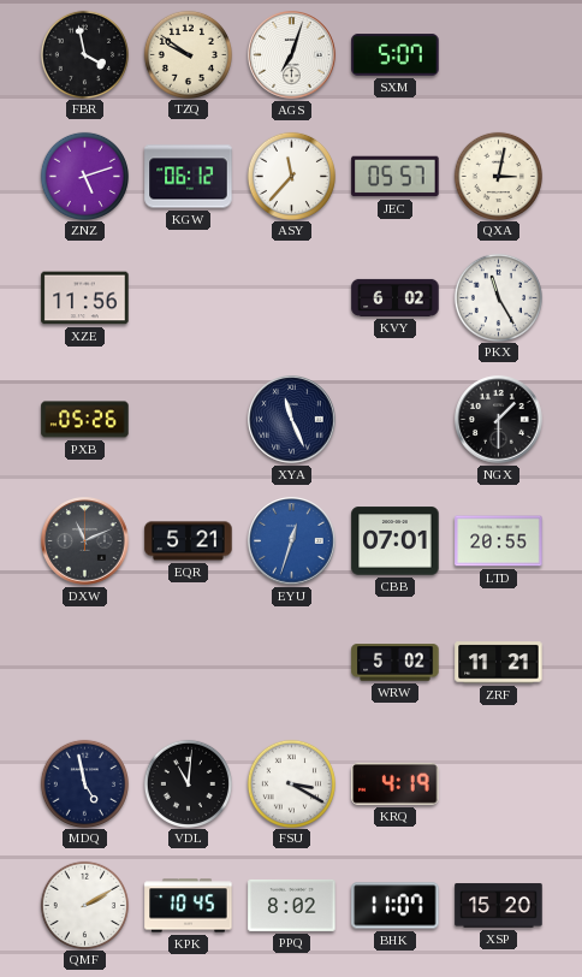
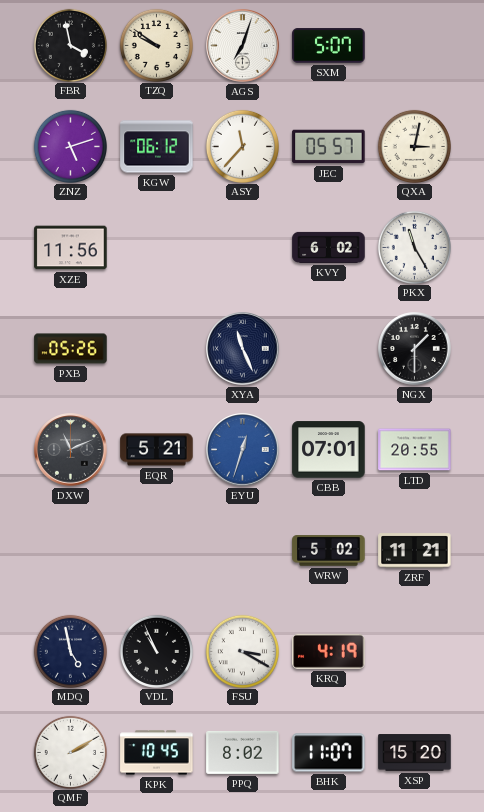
VDL: 11:01 -> 10:56
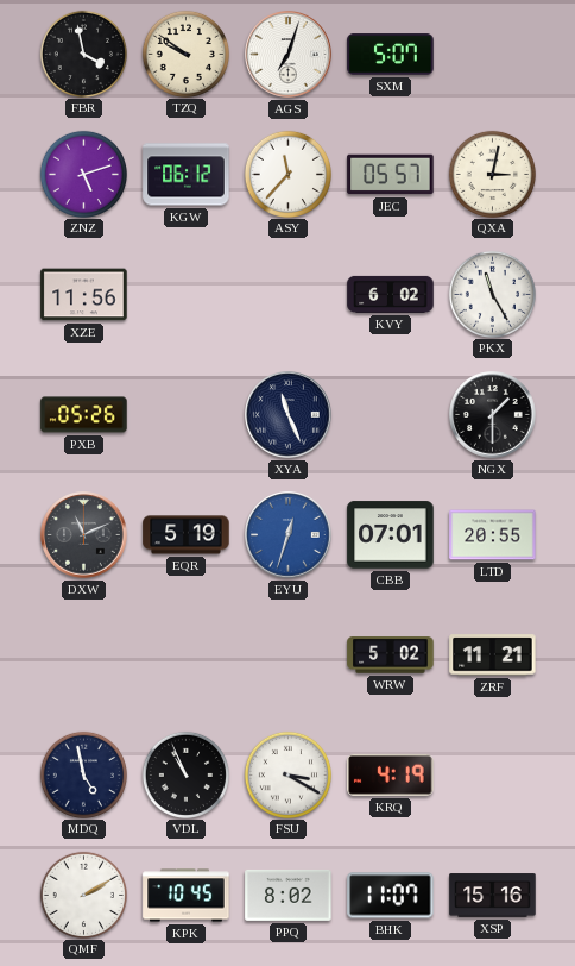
EQR: 5:21 -> 5:19
XSP: 15:20 -> 15:16
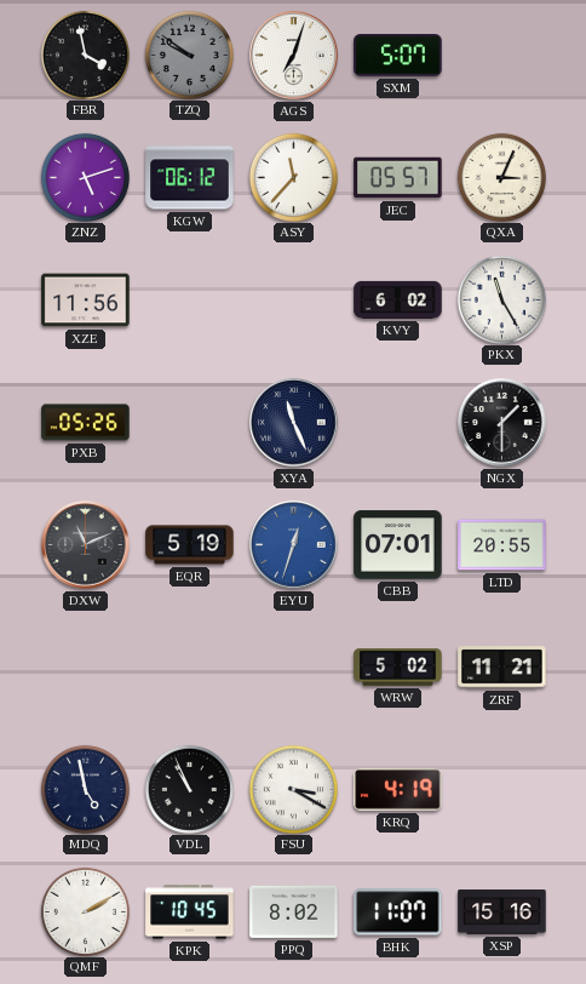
TZQ dial: cream -> grey
QXA: 3:02 -> 3:04
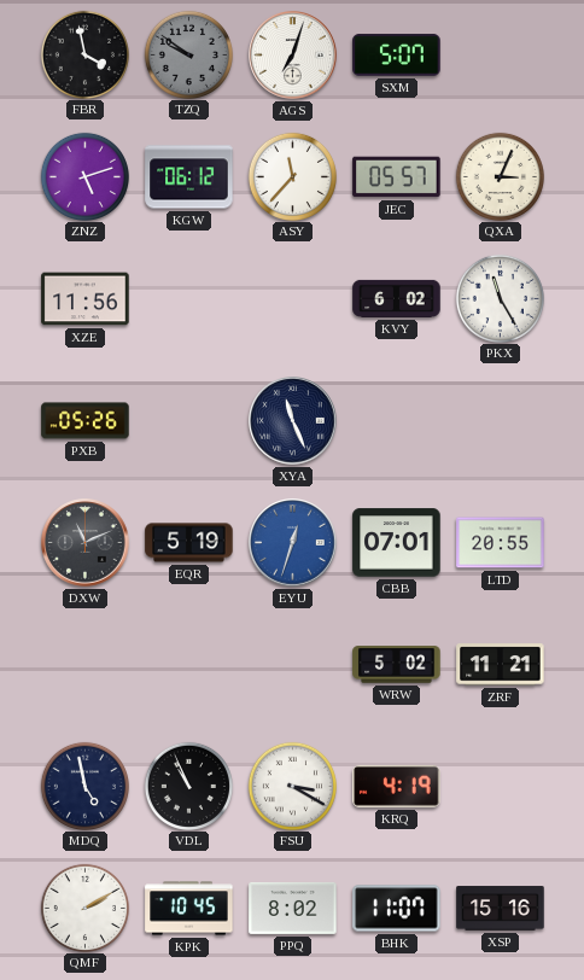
NGX: 1:30 -> none
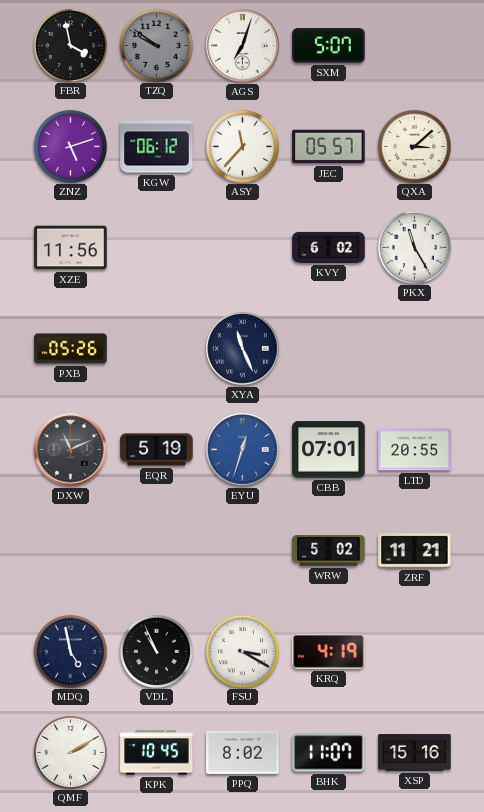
QXA: 3:04 -> 3:08
